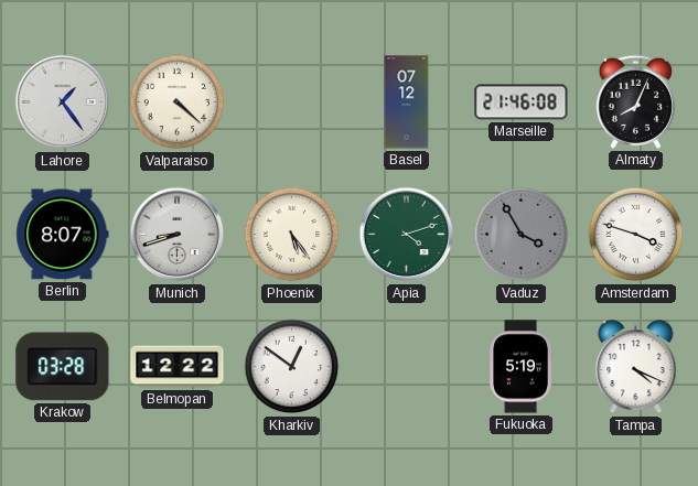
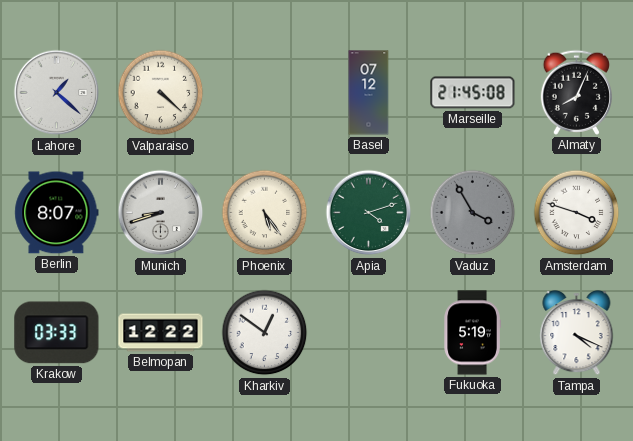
Lahore: 1:24 -> 1:22
Marseille: 21:46 -> 21:45
Krakow: 03:28 -> 03:33
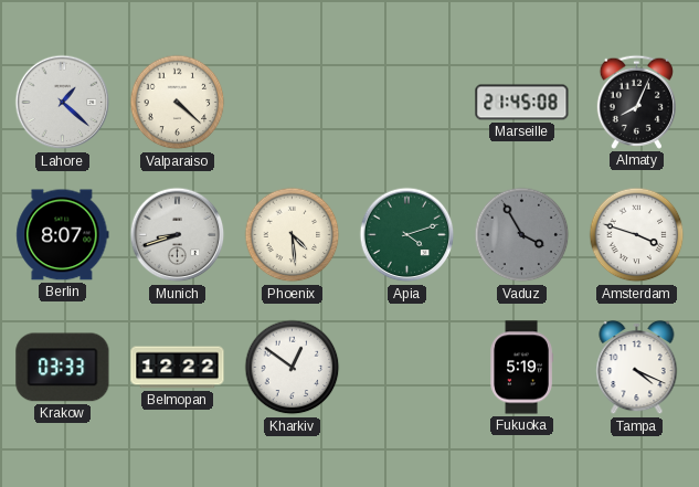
Basel: 07:12 -> none
Phoenix: 5:24 -> 4:29
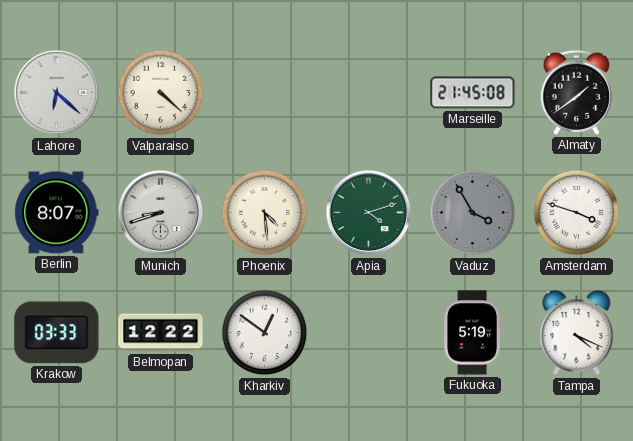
Lahore: 1:22 -> 6:22
Almaty: 8:04 -> 1:39
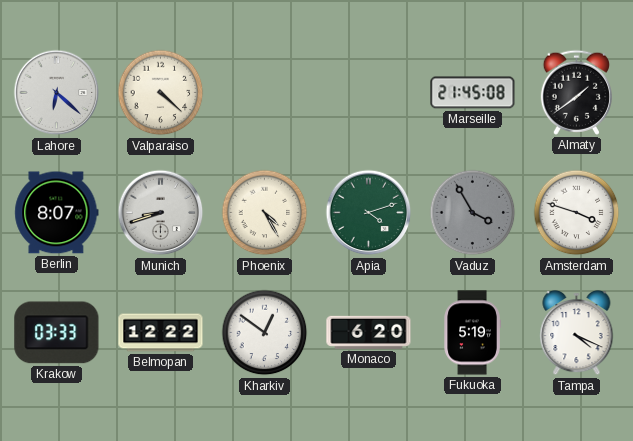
Phoenix: 4:29 -> 4:25
Monaco: none -> 6:20
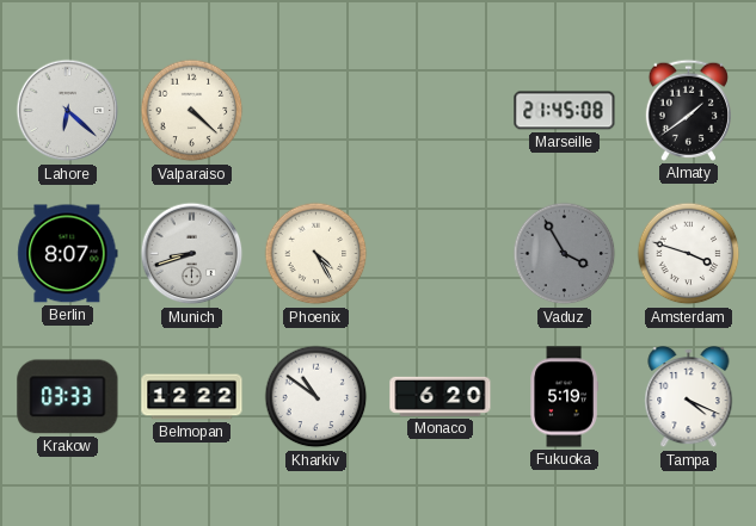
Apia: 4:12 -> none
Kharkiv: 12:51 -> 10:51
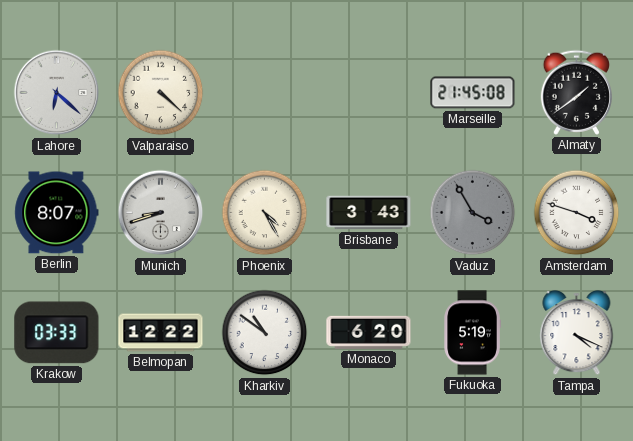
Brisbane: none -> 3:43
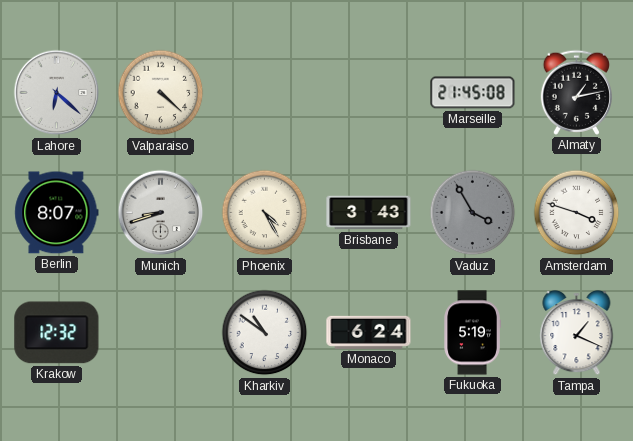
Almaty: 1:39 -> 1:13
Krakow: 03:33 -> 12:32
Belmopan: 12:22 -> none
Monaco: 6:20 -> 6:24
Tampa: 4:19 -> 1:19
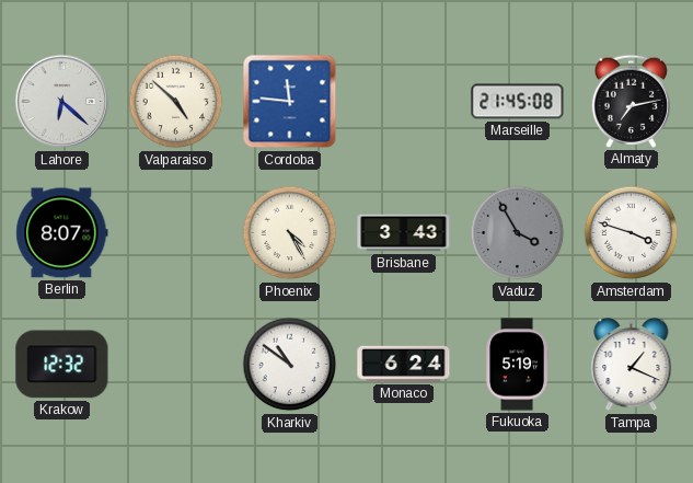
Valparaiso: 4:22 -> 4:52
Cordoba: none -> 11:46
Almaty: 1:13 -> 7:13
Munich: 8:42 -> none
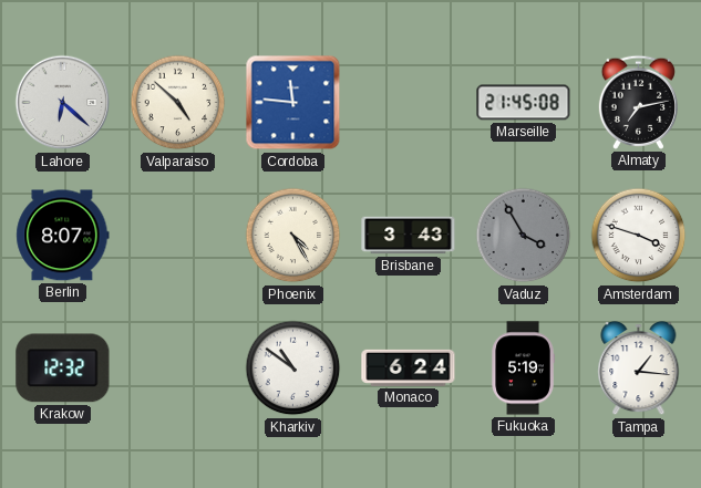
Tampa: 1:19 -> 1:16
